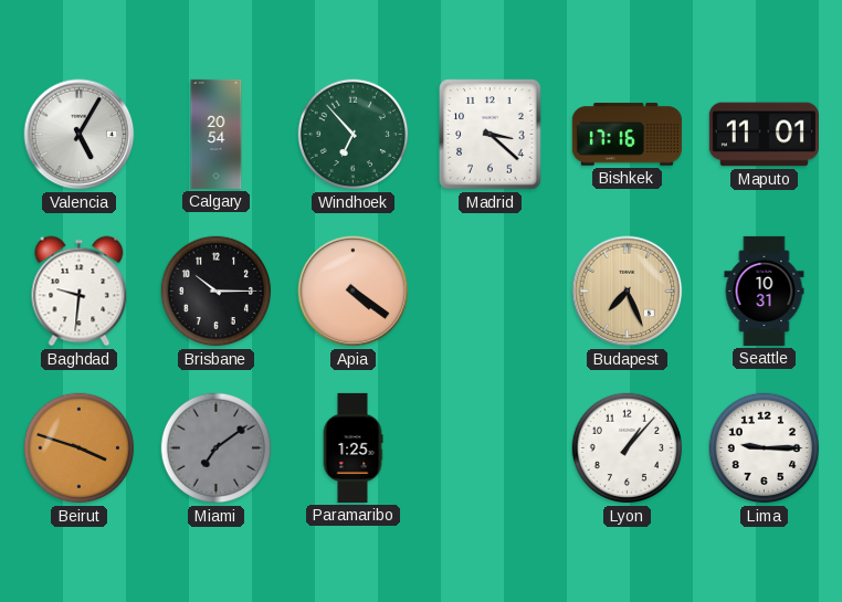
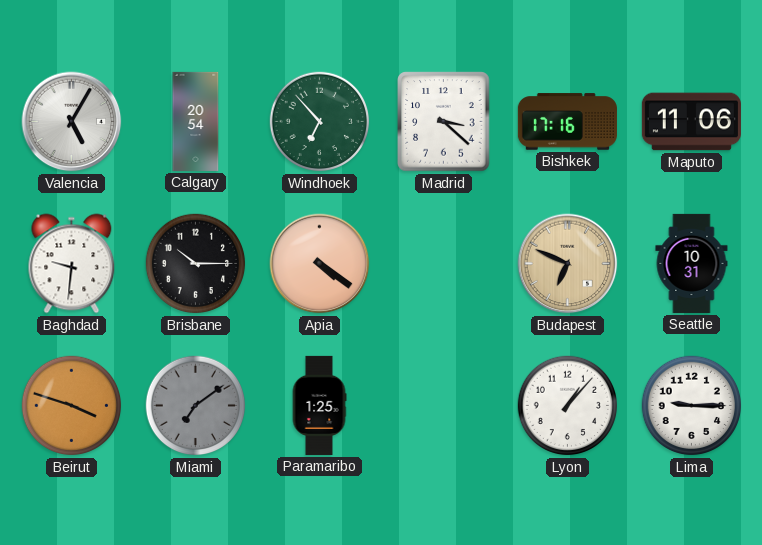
Maputo: 11:01 -> 11:06
Budapest: 7:26 -> 6:49
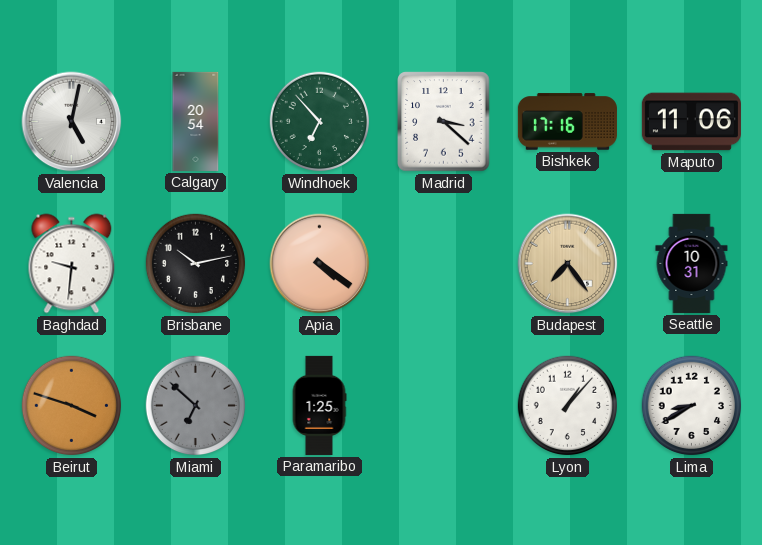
Valencia: 5:05 -> 5:02
Brisbane: 10:15 -> 10:13
Budapest: 6:49 -> 7:24
Miami: 7:09 -> 6:52
Lima: 9:15 -> 8:40
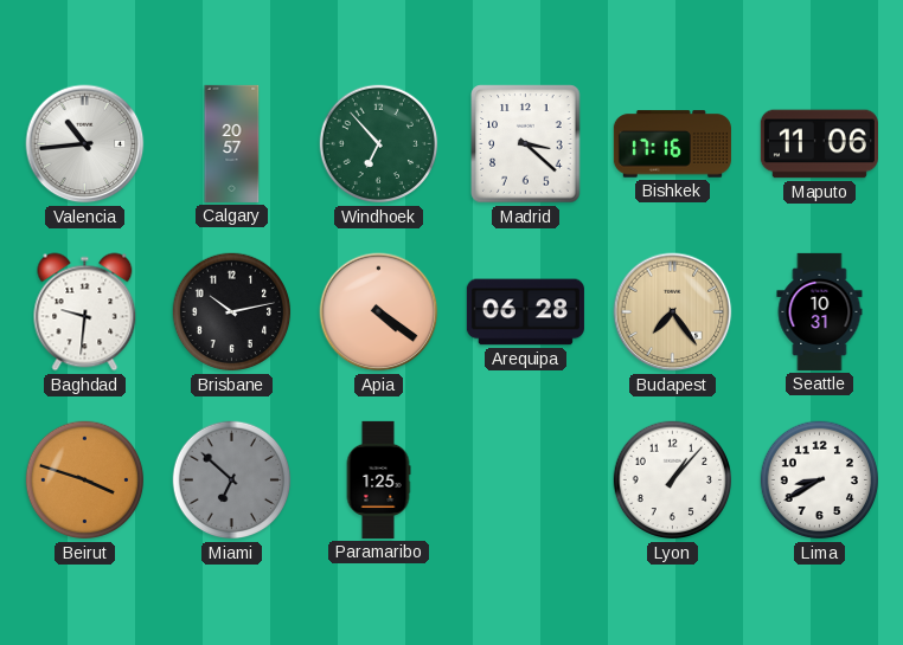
Valencia: 5:02 -> 10:44
Calgary: 20:54 -> 20:57
Arequipa: none -> 06:28
